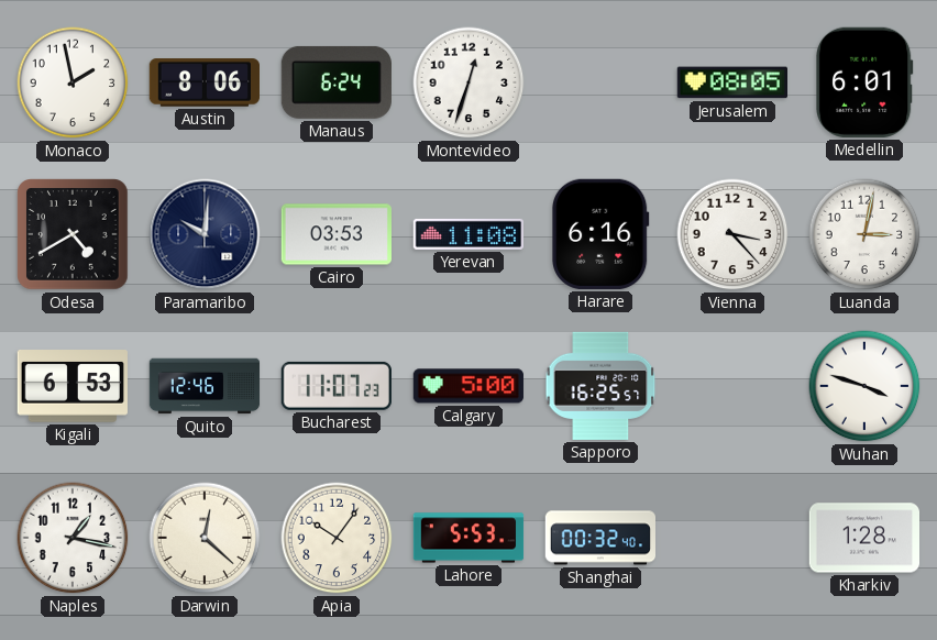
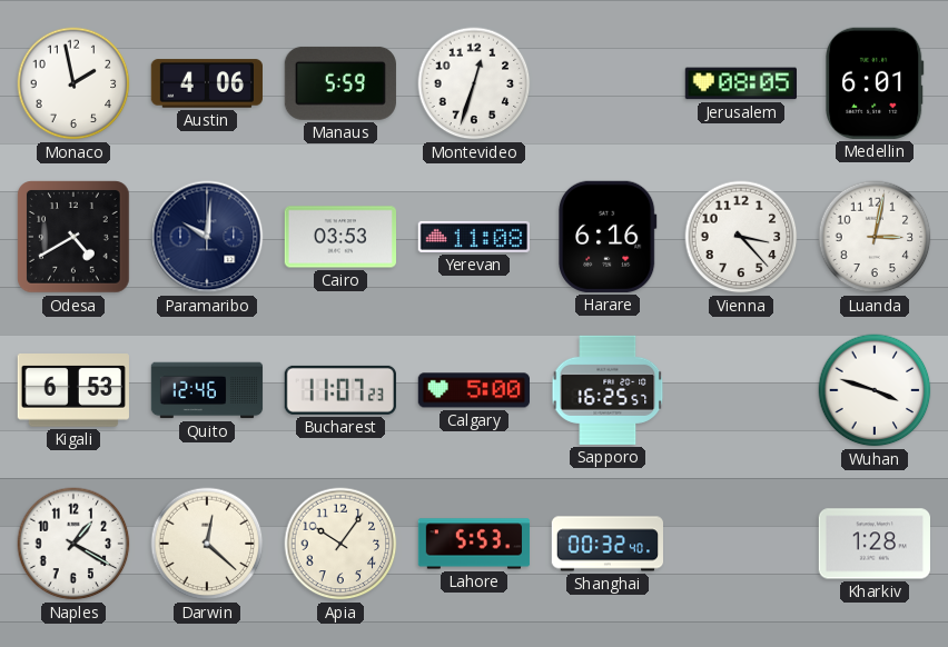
Austin: 8:06 -> 4:06
Manaus: 6:24 -> 5:59
Naples: 1:17 -> 1:20
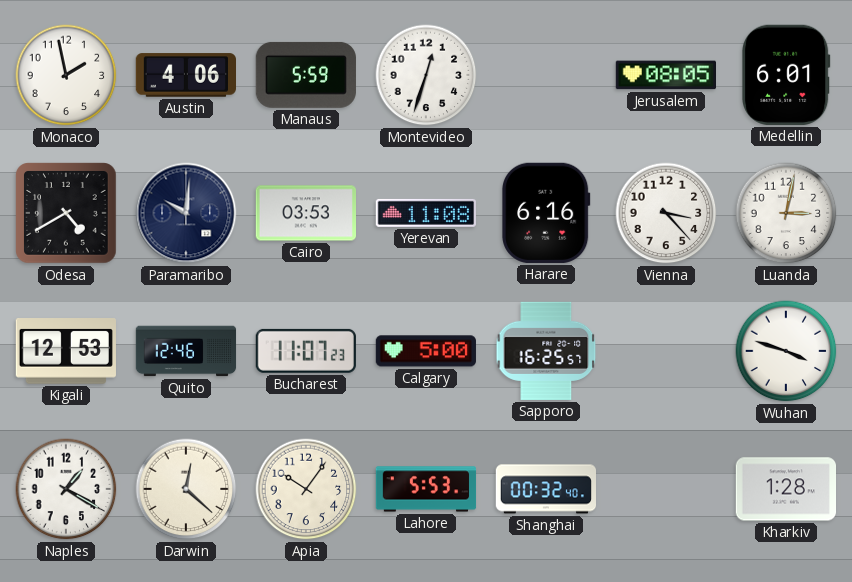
Kigali: 6:53 -> 12:53
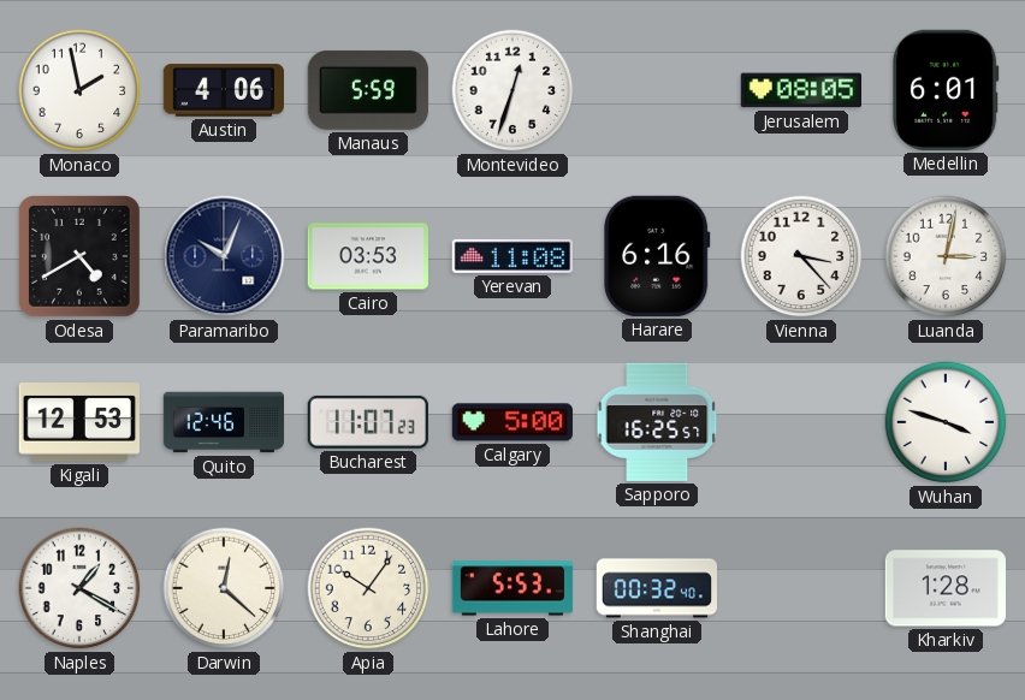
Paramaribo: 10:01 -> 10:04
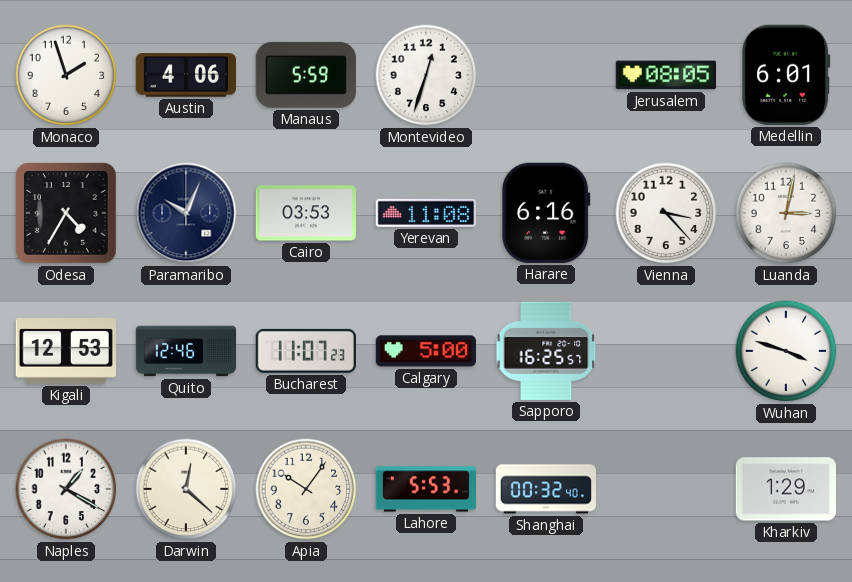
Monaco: 1:58 -> 1:57
Odesa: 4:40 -> 4:35
Kharkiv: 1:28 -> 1:29
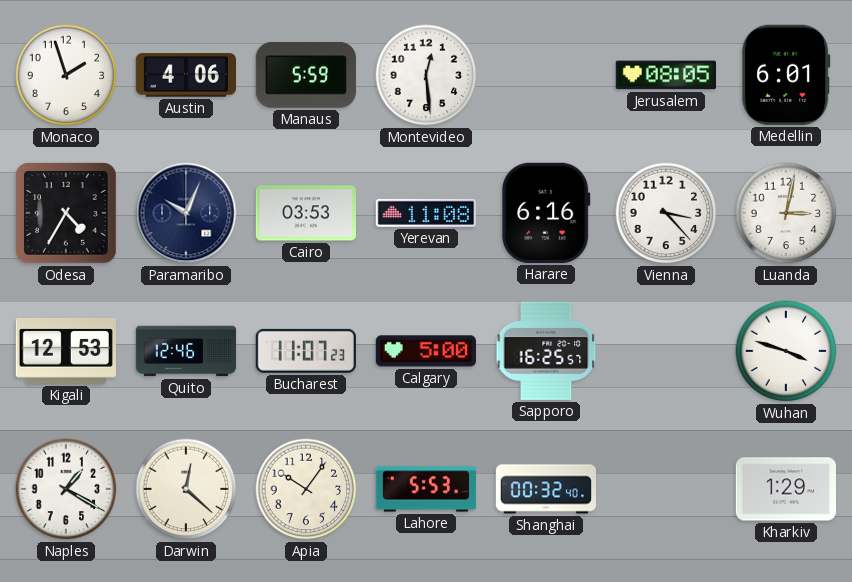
Montevideo: 12:33 -> 12:29
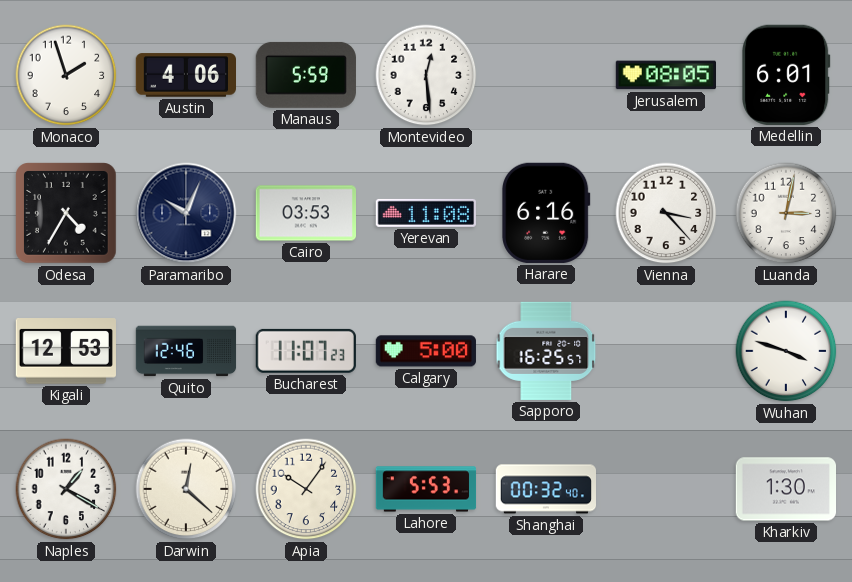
Kharkiv: 1:29 -> 1:30
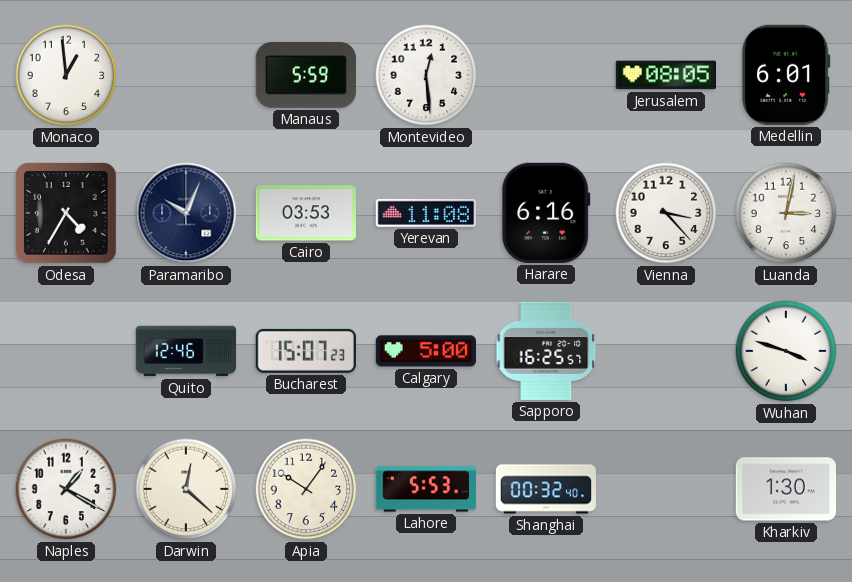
Monaco: 1:57 -> 12:59
Austin: 4:06 -> none
Kigali: 12:53 -> none
Bucharest: 11:07 -> 15:07
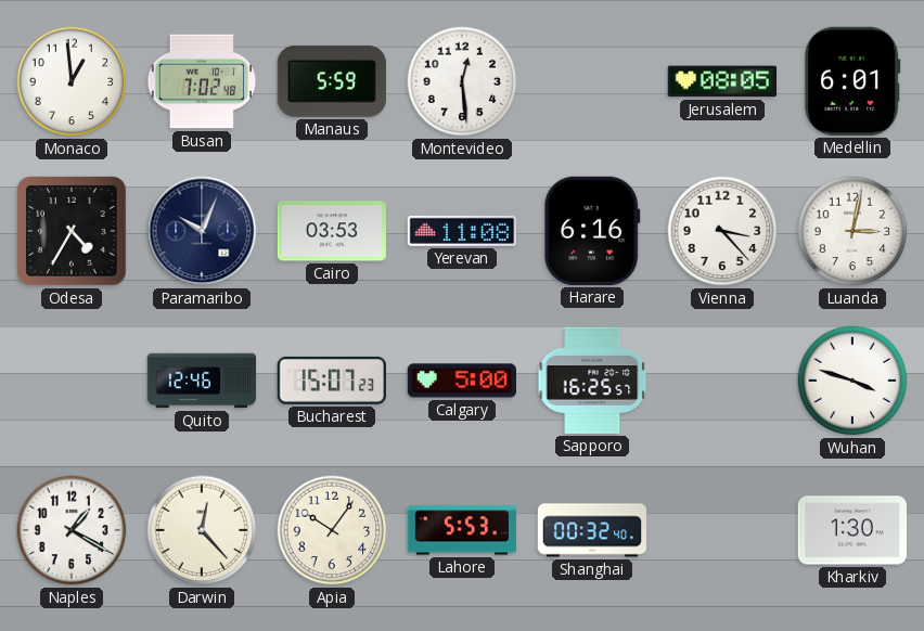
Busan: none -> 7:02
Darwin: 12:22 -> 12:23
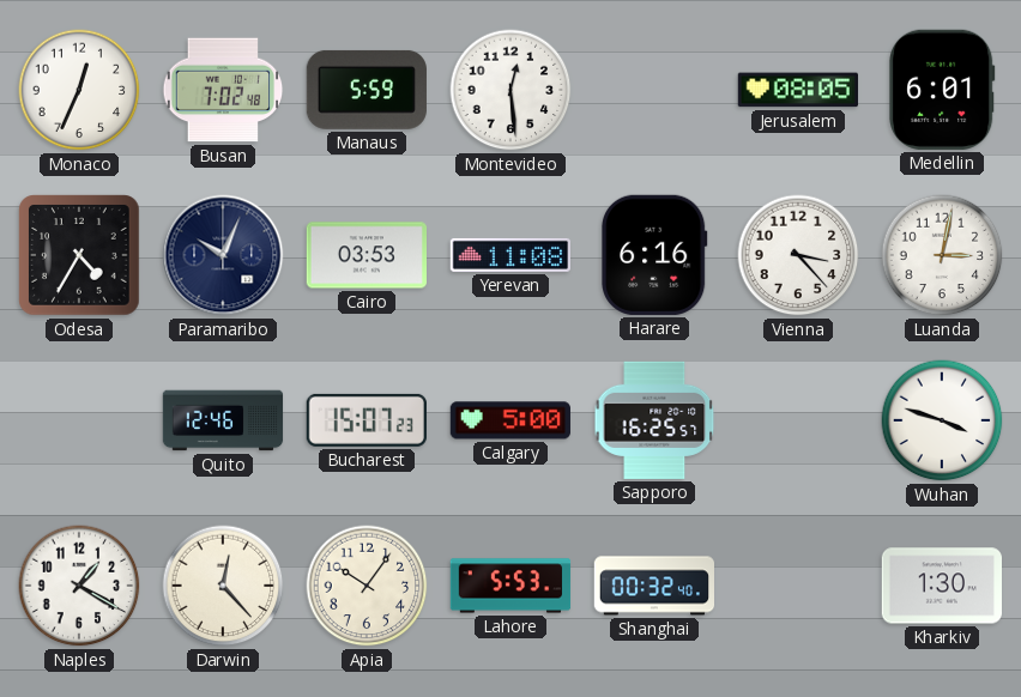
Monaco: 12:59 -> 12:34
